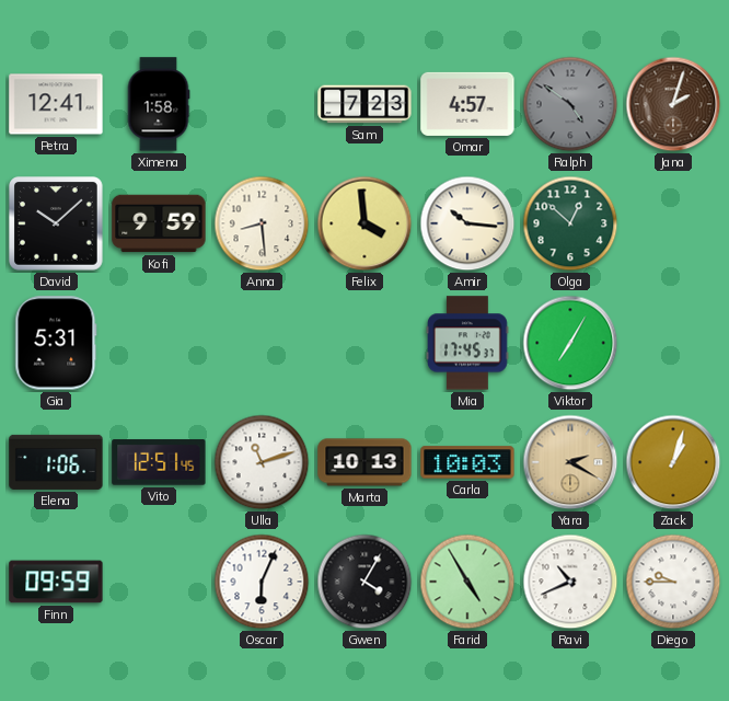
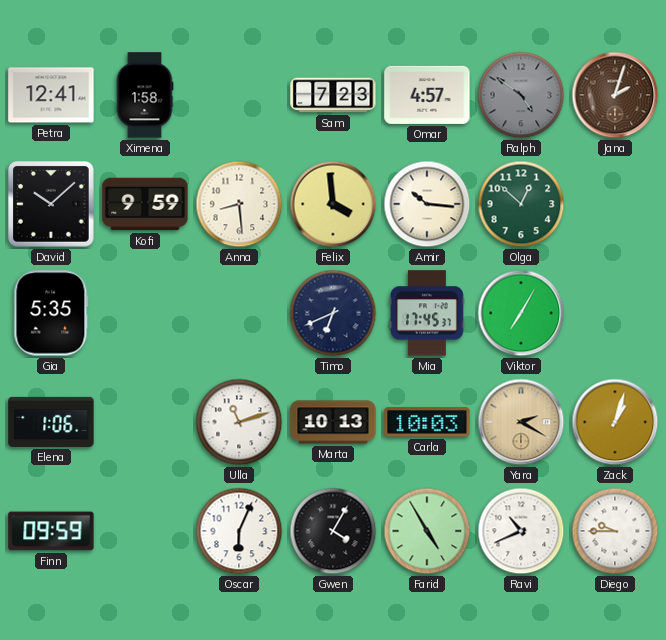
Gia: 5:31 -> 5:35
Timo: none -> 6:41
Vito: 12:51 -> none
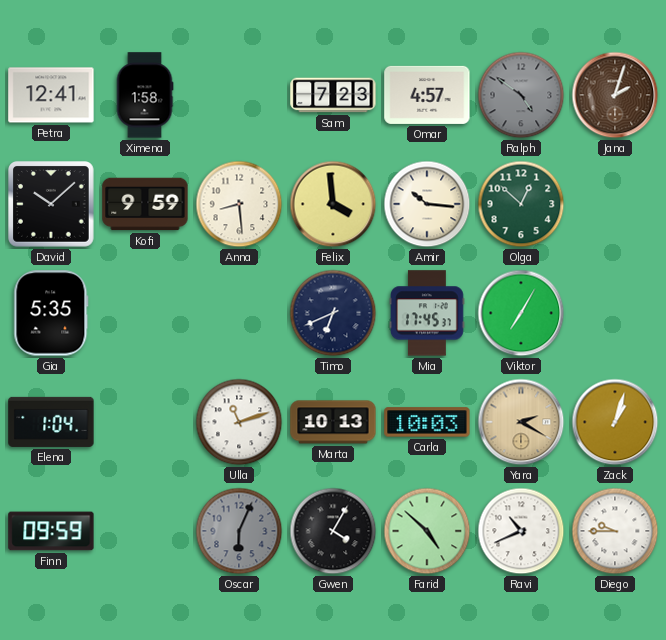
Elena: 1:06 -> 1:04
Oscar dial: white -> grey
Farid: 4:55 -> 4:52
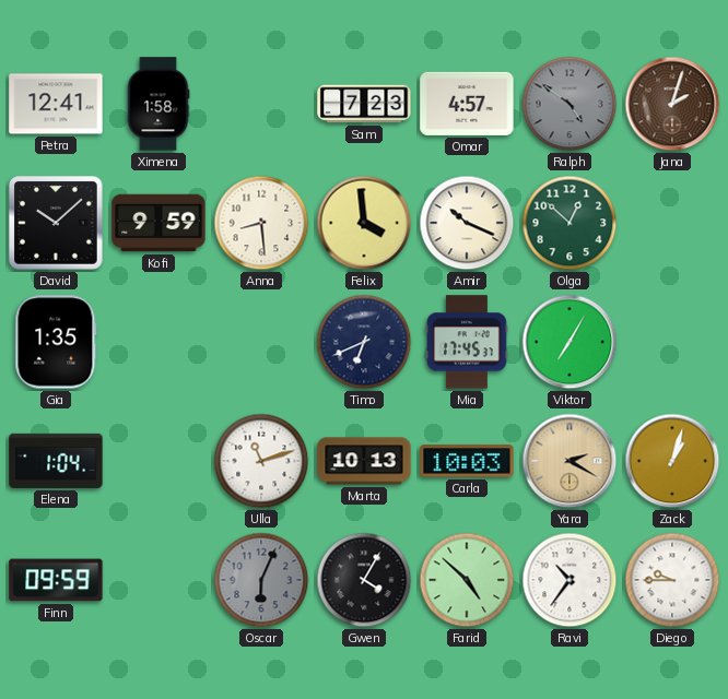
Amir: 10:16 -> 10:19
Gia: 5:35 -> 1:35
Ravi: 10:41 -> 10:36
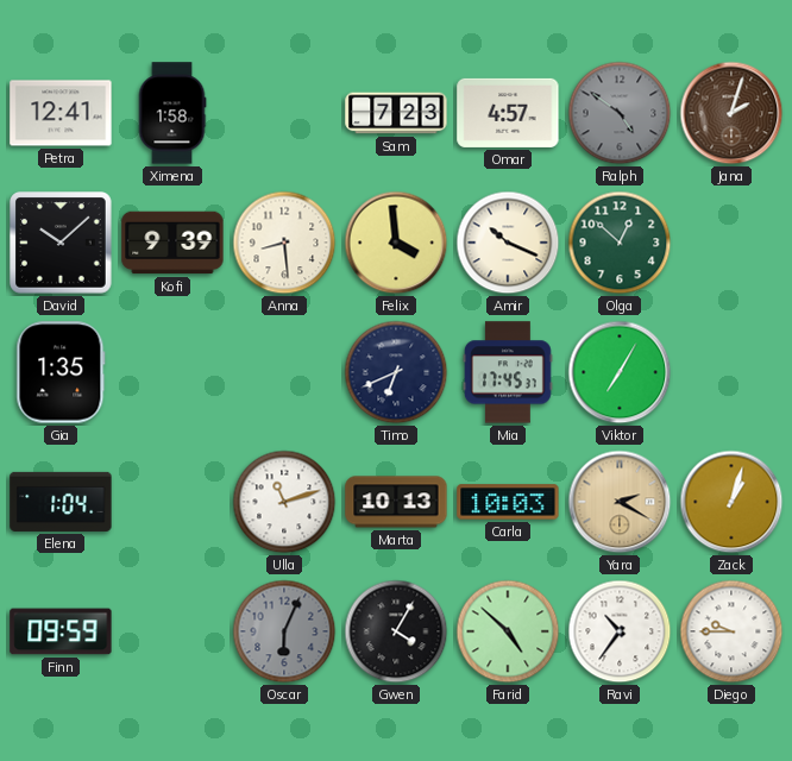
Kofi: 9:59 -> 9:39
